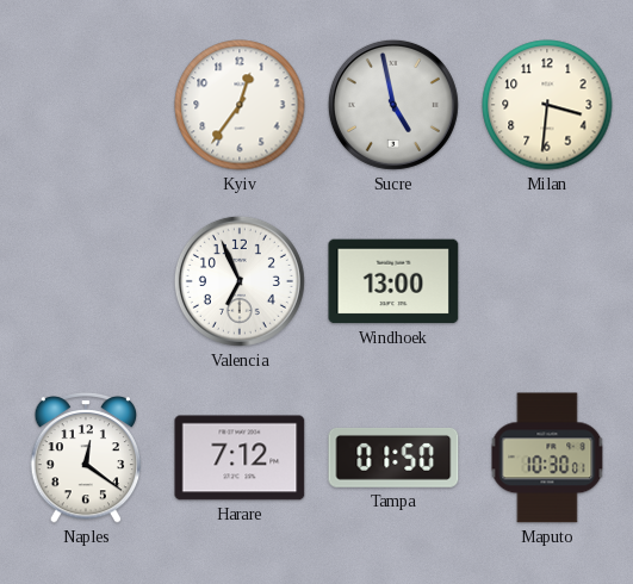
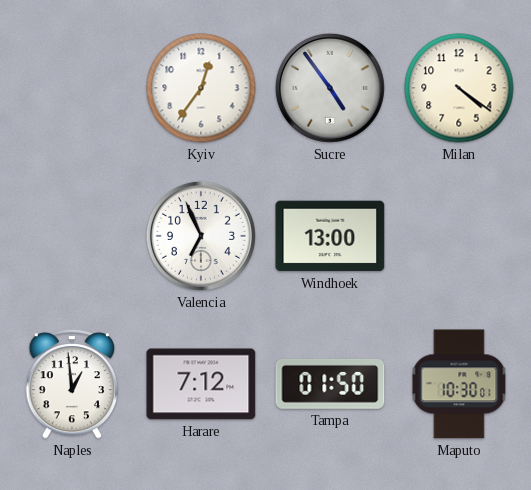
Sucre: 4:58 -> 4:54
Milan: 3:31 -> 4:21
Naples: 12:21 -> 12:59
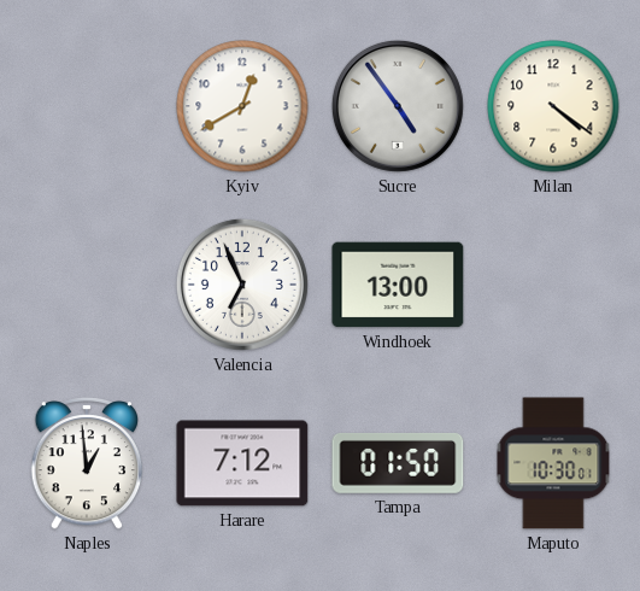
Kyiv: 12:36 -> 12:40
